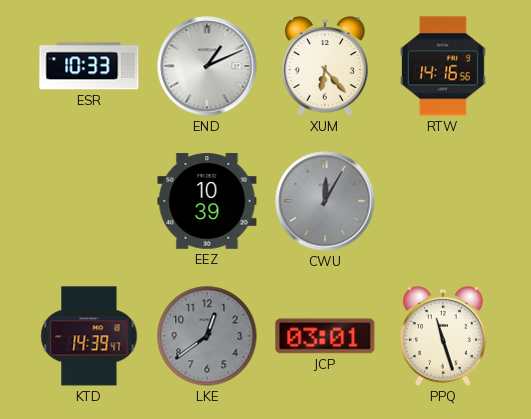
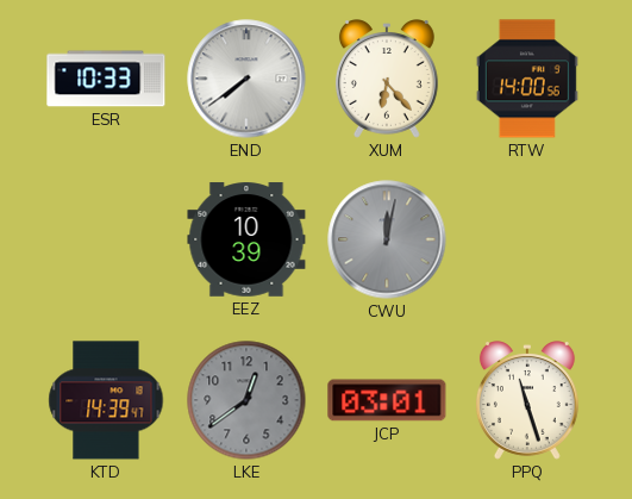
END: 1:11 -> 7:39
RTW: 14:16 -> 14:00
CWU: 12:05 -> 12:02
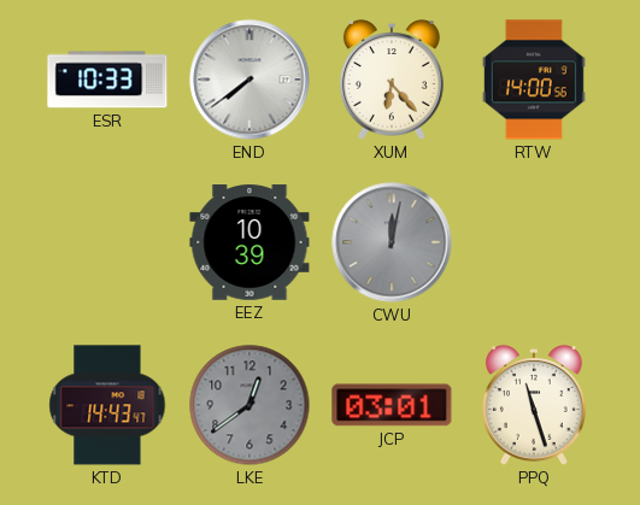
KTD: 14:39 -> 14:43
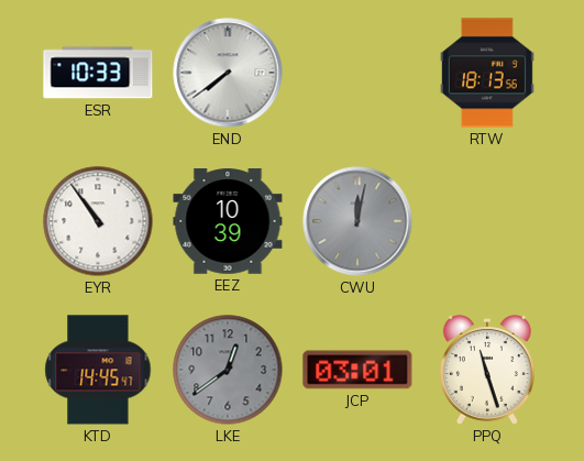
XUM: 6:23 -> none
RTW: 14:00 -> 18:13
EYR: none -> 10:54
KTD: 14:43 -> 14:45
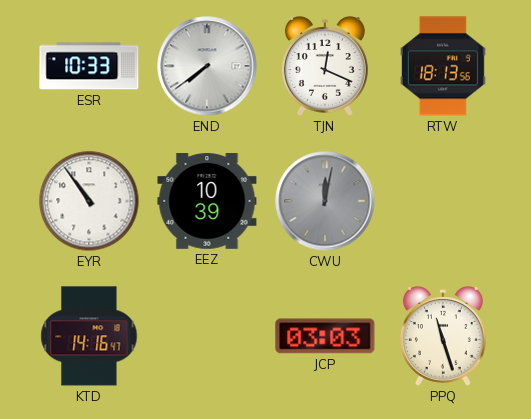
TJN: none -> 12:19
KTD: 14:45 -> 14:16
LKE: 12:39 -> none
JCP: 03:01 -> 03:03
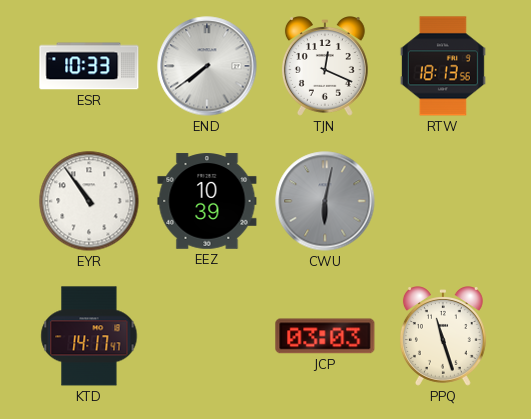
CWU: 12:02 -> 6:02
KTD: 14:16 -> 14:17
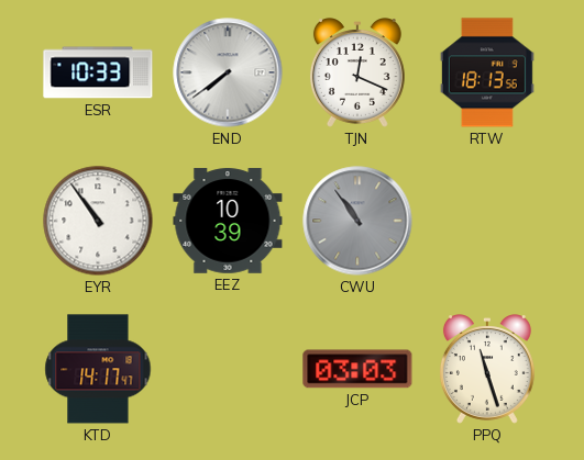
CWU: 6:02 -> 10:54
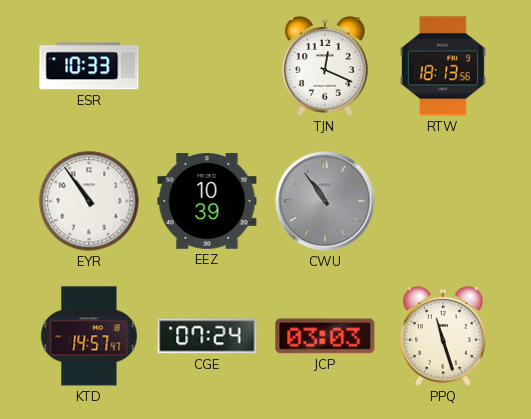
END: 7:39 -> none
KTD: 14:17 -> 14:57
CGE: none -> 07:24
